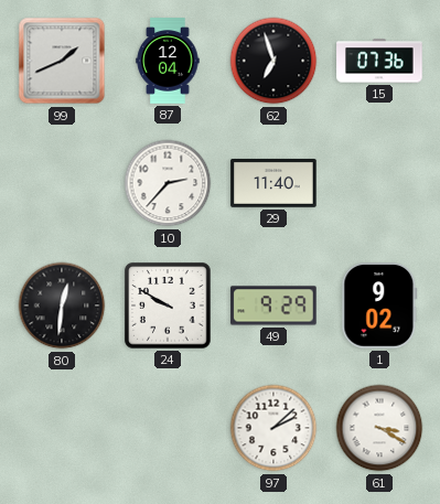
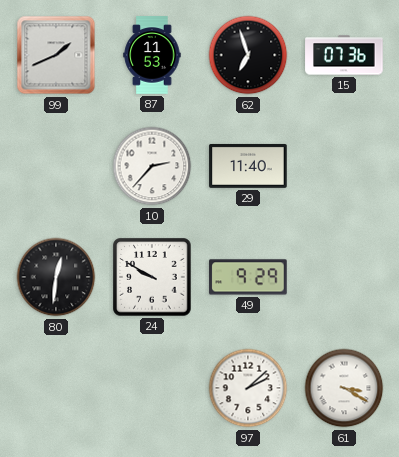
87: 12:04 -> 11:53
1: 9:02 -> none
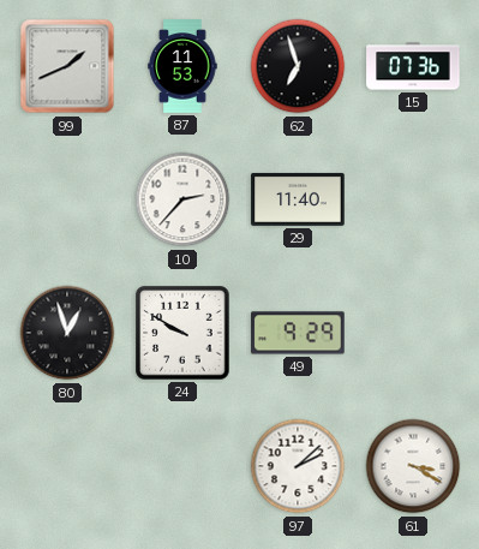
80: 12:31 -> 12:57
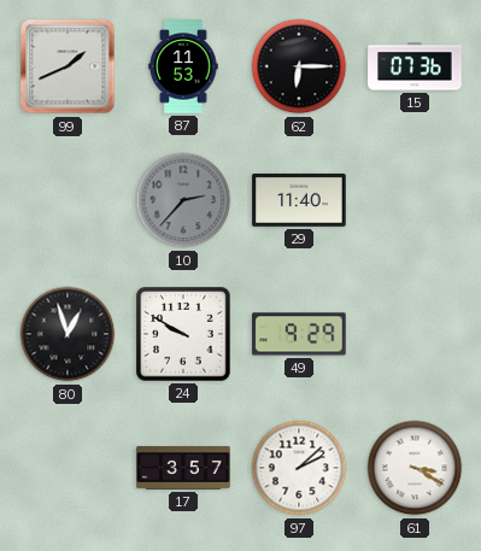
62: 6:57 -> 6:15
10 dial: white -> grey
17: none -> 3:57
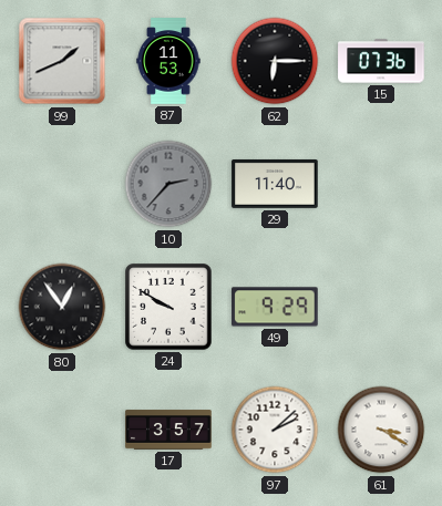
80: 12:57 -> 12:54
